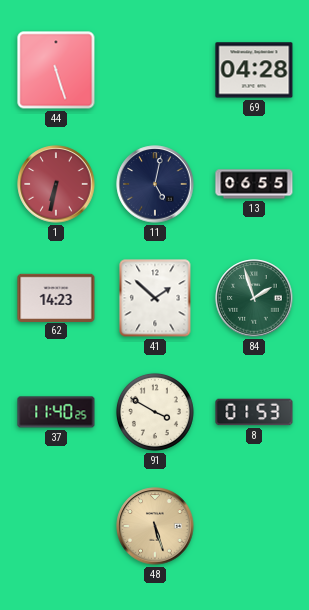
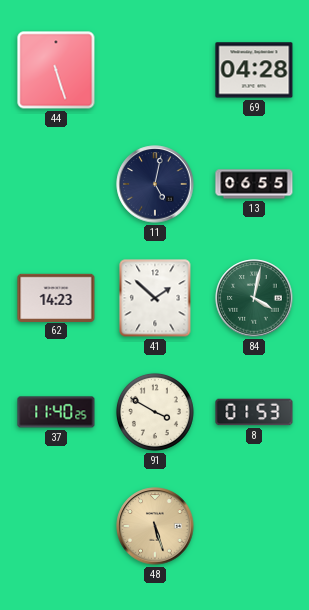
1: 6:32 -> none
84: 1:57 -> 4:02
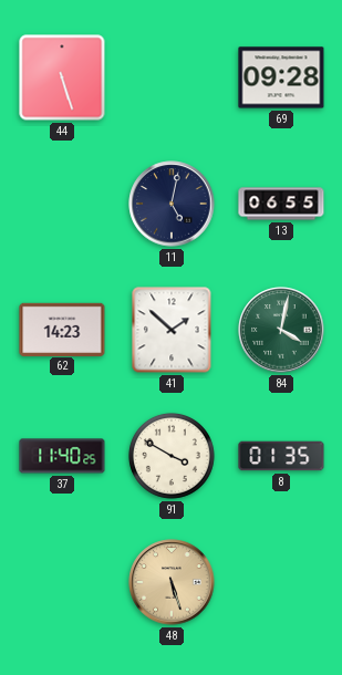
69: 04:28 -> 09:28
8: 01:53 -> 01:35
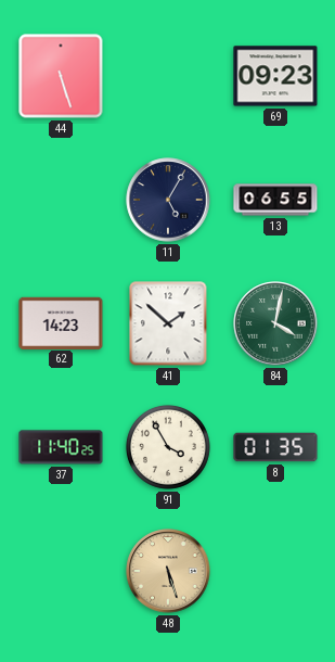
69: 09:28 -> 09:23
11: 5:02 -> 5:05
91: 3:50 -> 3:55
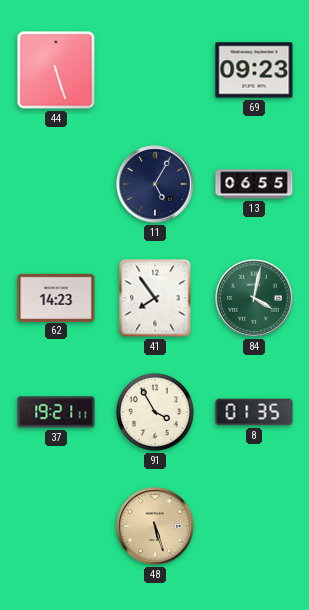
41: 1:52 -> 7:54
37: 11:40 -> 19:21
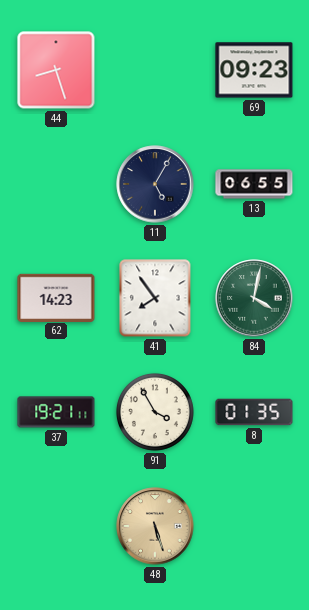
44: 5:27 -> 8:27
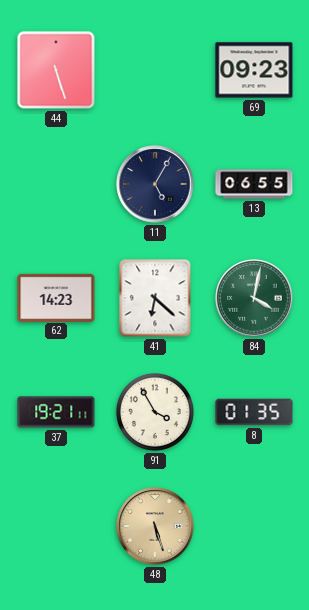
44: 8:27 -> 5:27
41: 7:54 -> 6:22
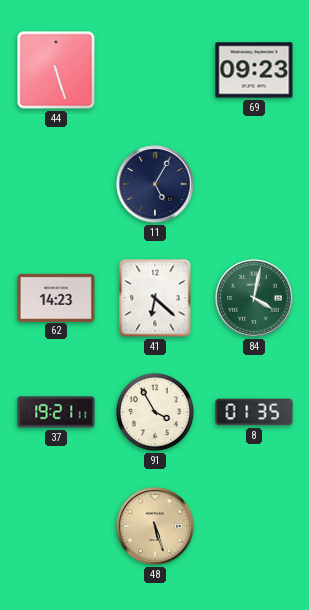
13: 06:55 -> none
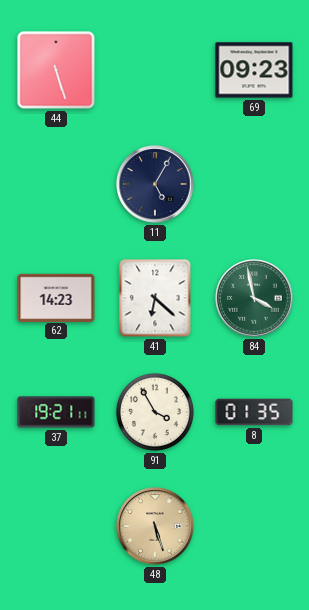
84: 4:02 -> 3:58
